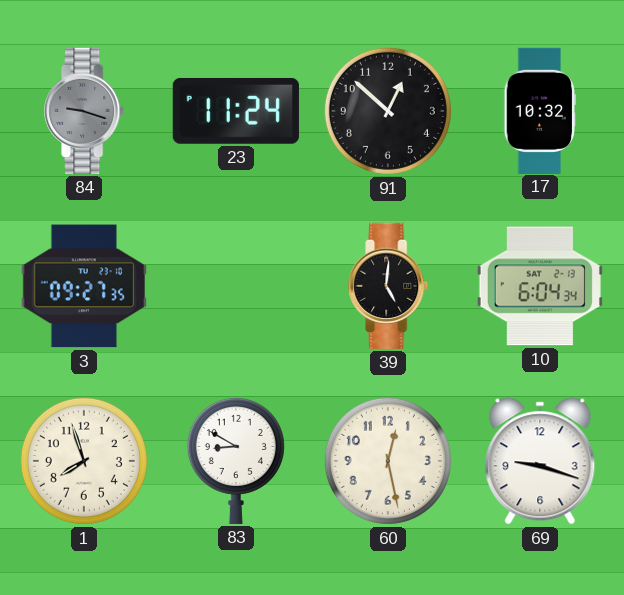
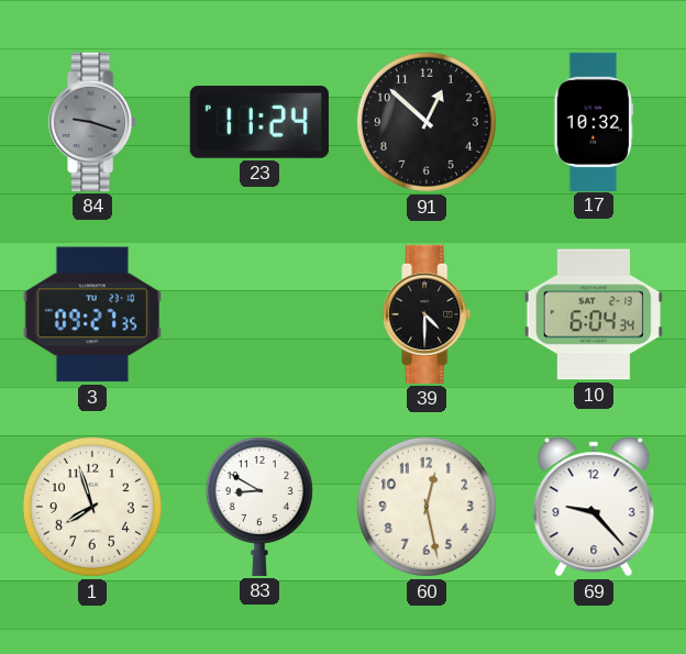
39: 5:01 -> 4:30
69: 9:18 -> 9:23
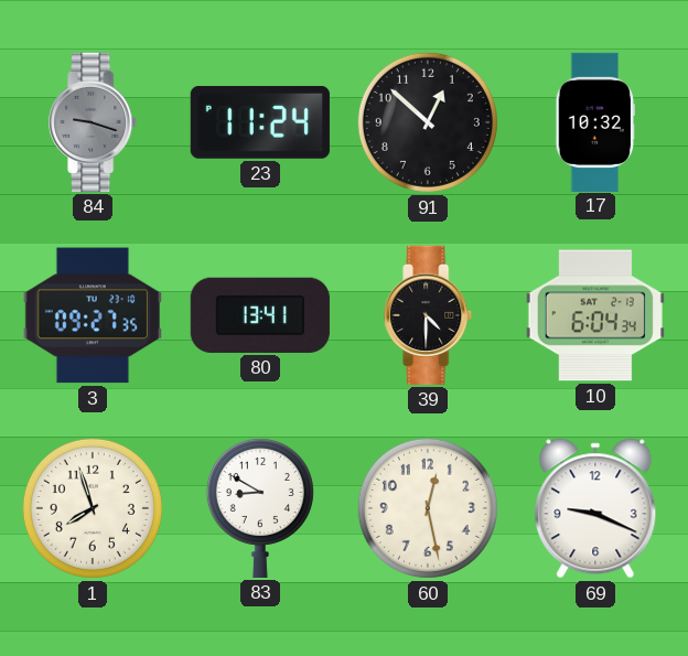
80: none -> 13:41
69: 9:23 -> 9:19
